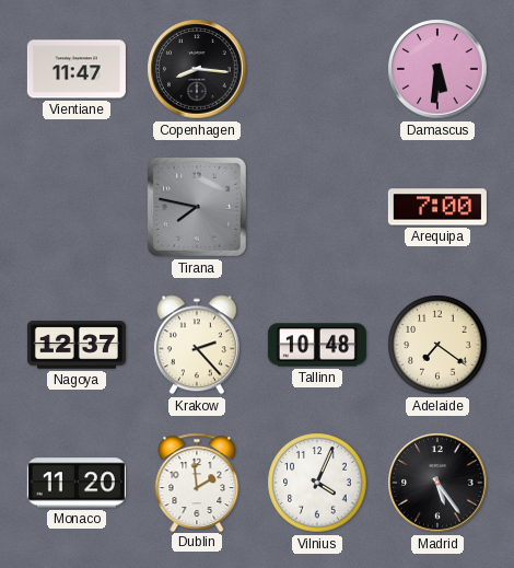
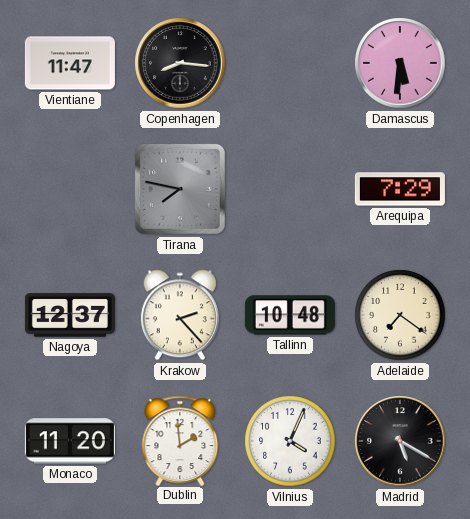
Arequipa: 7:00 -> 7:29
Madrid: 5:24 -> 5:20
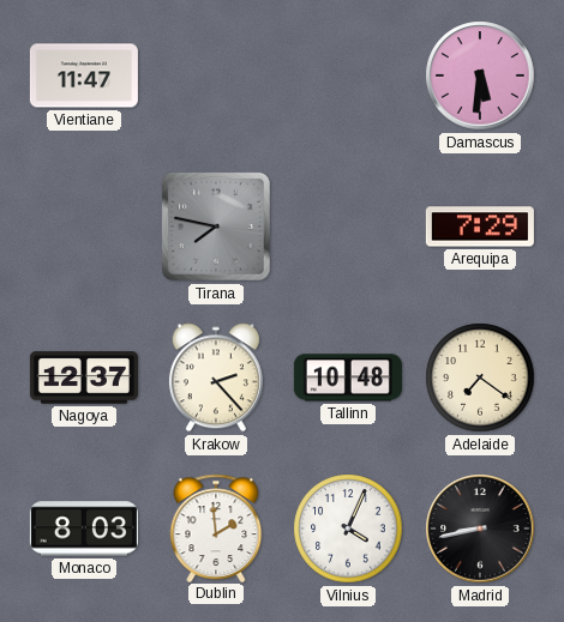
Copenhagen: 8:16 -> none
Monaco: 11:20 -> 8:03
Madrid: 5:20 -> 8:43
